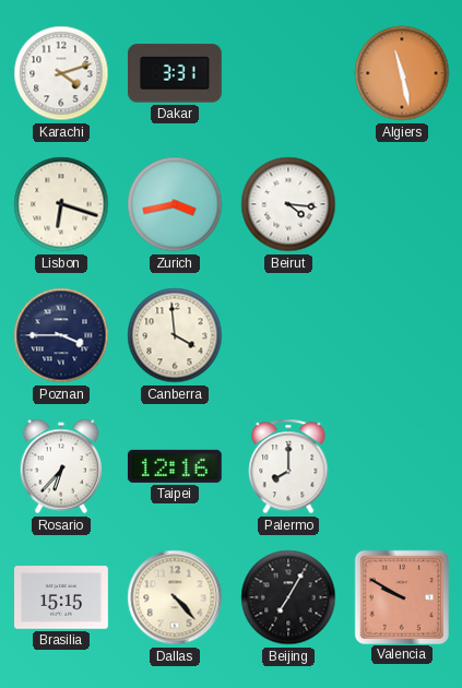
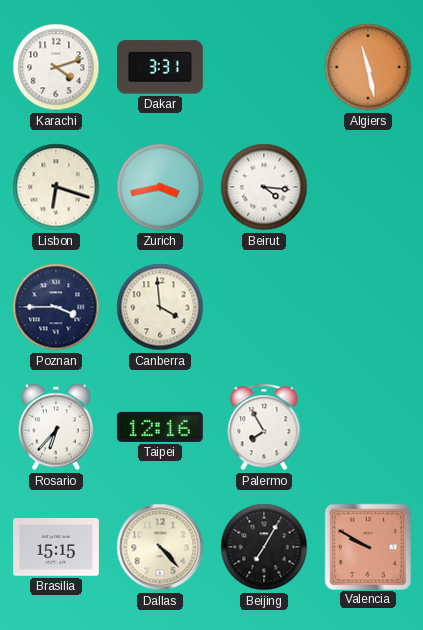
Palermo: 8:00 -> 7:55
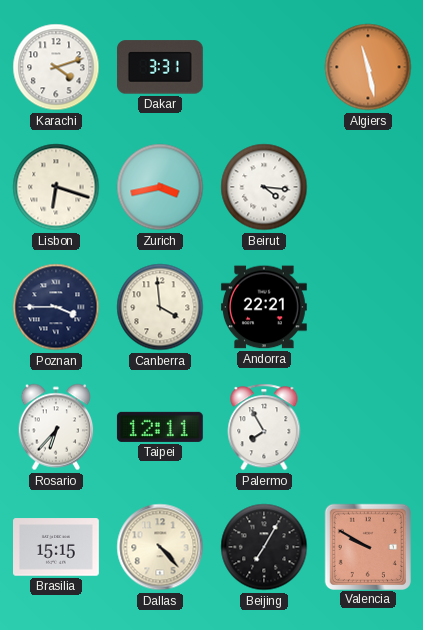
Andorra: none -> 22:21
Taipei: 12:16 -> 12:11
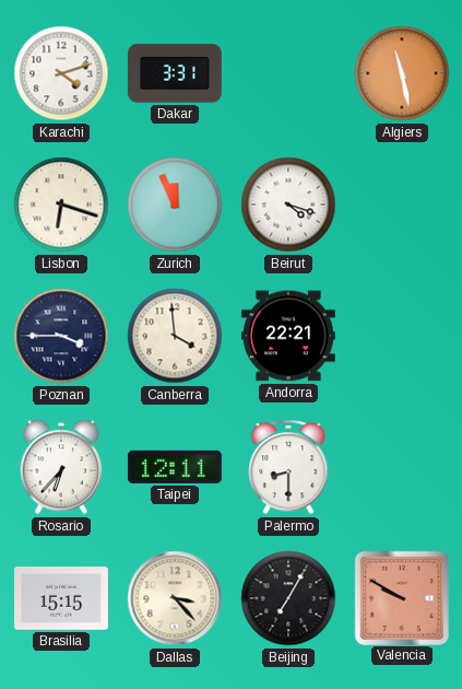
Zurich: 3:43 -> 11:56
Beirut: 4:16 -> 4:18
Palermo: 7:55 -> 8:30
Dallas: 4:23 -> 3:23
